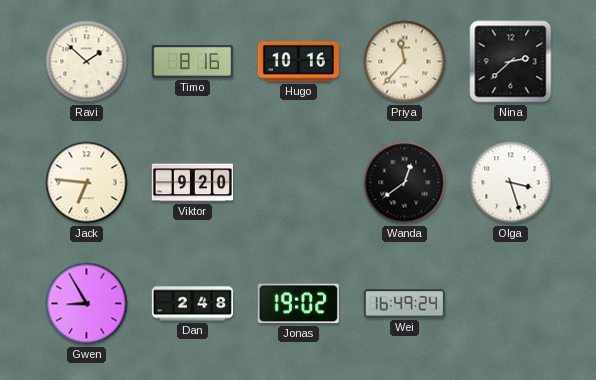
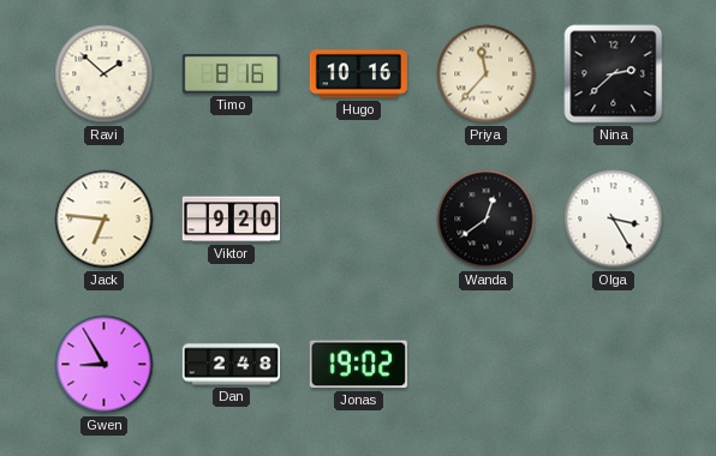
Olga: 3:27 -> 3:25
Wei: 16:49 -> none
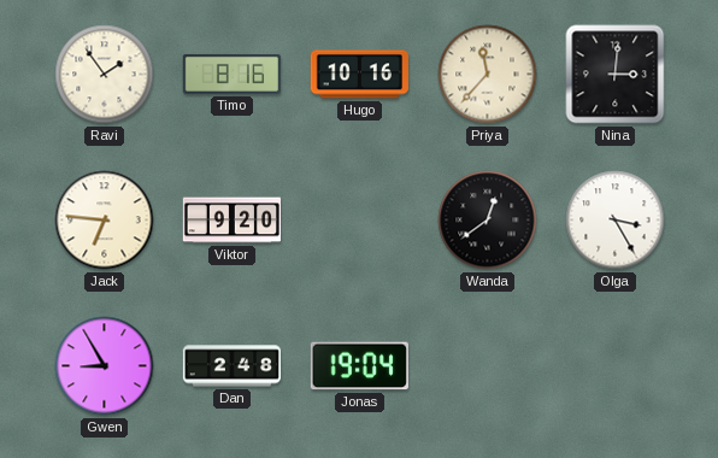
Ravi: 1:52 -> 1:54
Nina: 2:38 -> 3:01
Jonas: 19:02 -> 19:04
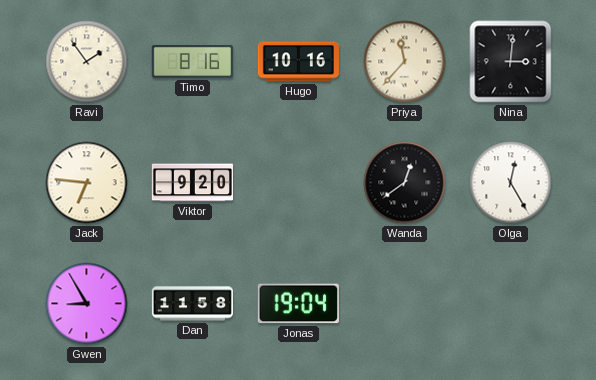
Olga: 3:25 -> 12:25
Dan: 2:48 -> 11:58
